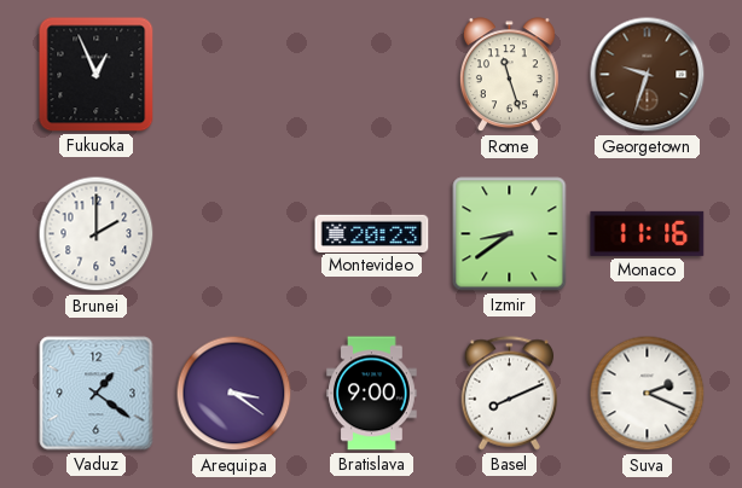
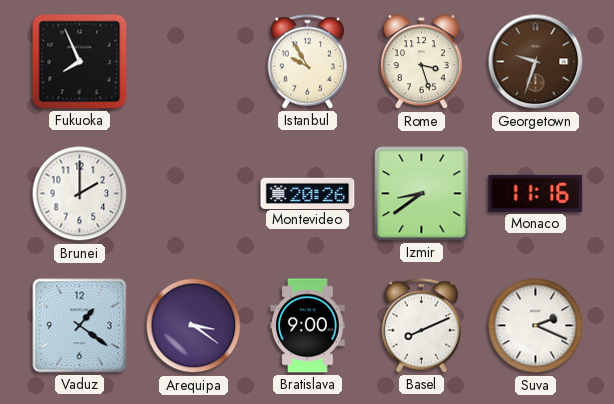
Fukuoka: 12:56 -> 7:56
Istanbul: none -> 9:55
Rome: 11:27 -> 3:27
Montevideo: 20:23 -> 20:26
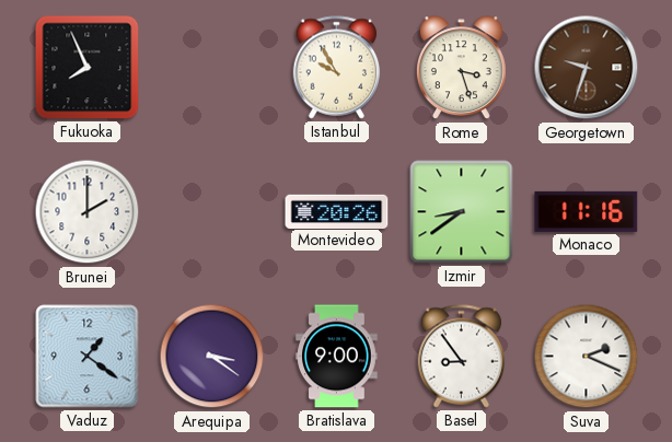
Basel: 8:11 -> 8:54
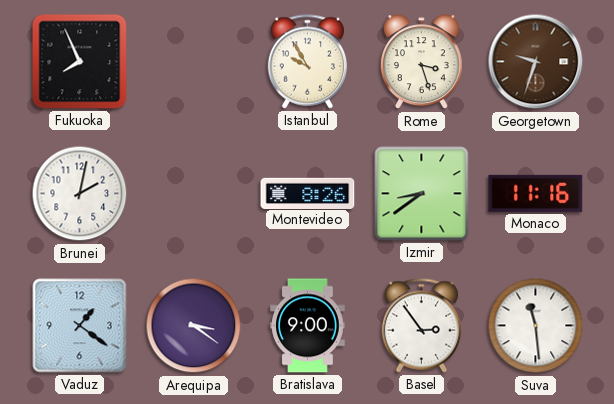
Brunei: 2:00 -> 2:02
Montevideo: 20:26 -> 8:26
Basel: 8:54 -> 2:54
Suva: 2:19 -> 11:29
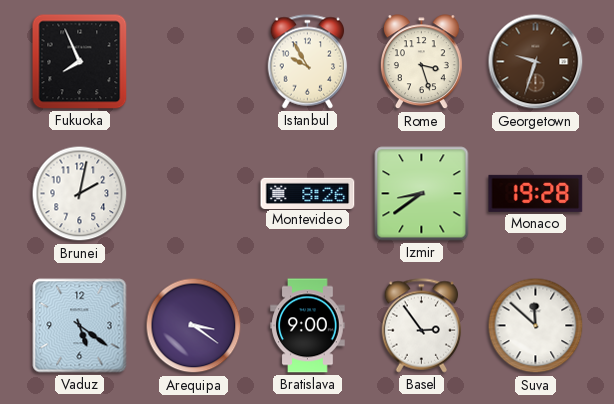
Monaco: 11:16 -> 19:28
Vaduz: 1:21 -> 5:21
Suva: 11:29 -> 11:52
